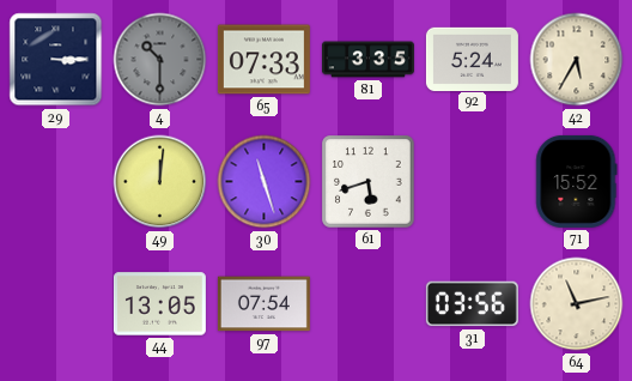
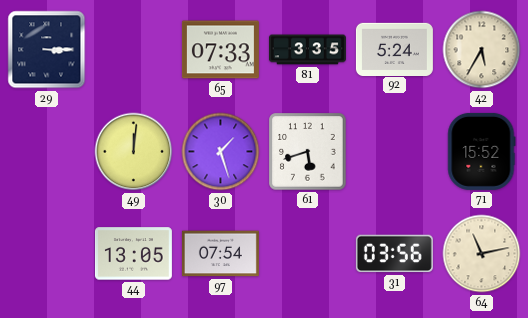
4: 10:30 -> none
30: 11:27 -> 1:27
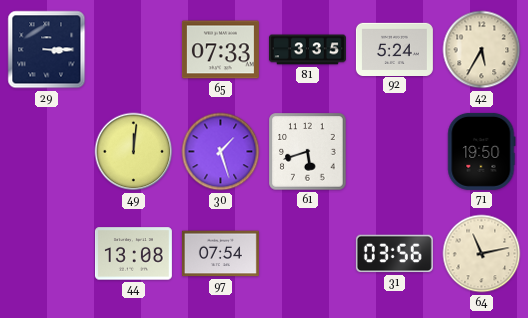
71: 15:52 -> 19:50
44: 13:05 -> 13:08
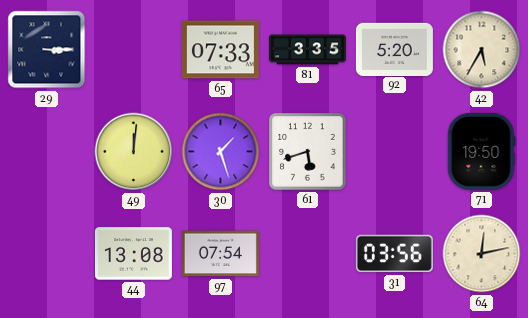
92: 5:24 -> 5:20
64: 11:13 -> 12:13
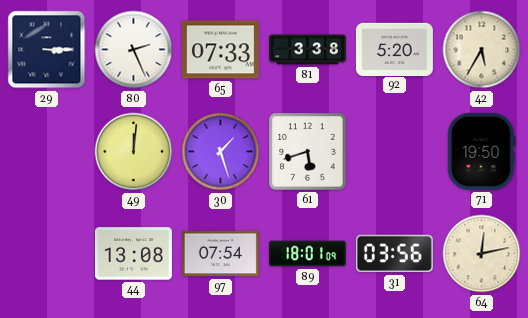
80: none -> 2:26
81: 3:35 -> 3:38
89: none -> 18:01
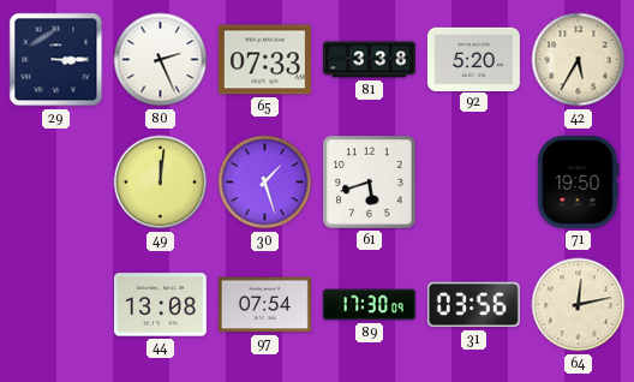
89: 18:01 -> 17:30
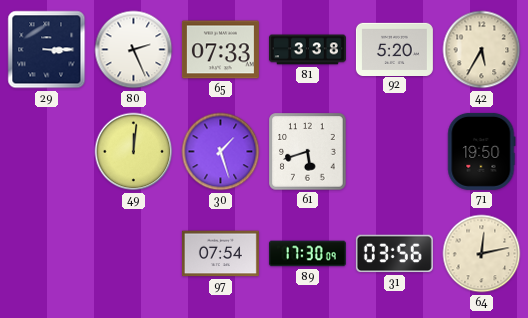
44: 13:08 -> none
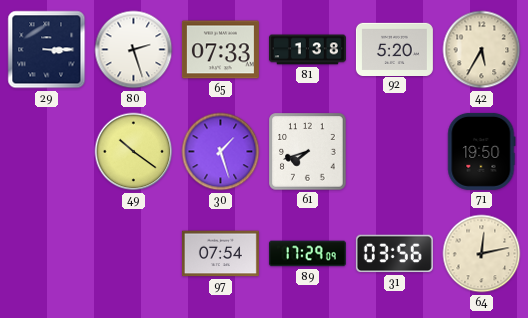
80: 2:26 -> 2:27
81: 3:38 -> 1:38
49: 12:01 -> 10:21
61: 5:42 -> 7:42
89: 17:30 -> 17:29
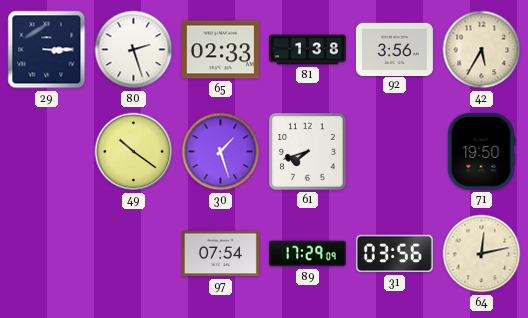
65: 07:33 -> 02:33
92: 5:20 -> 3:56
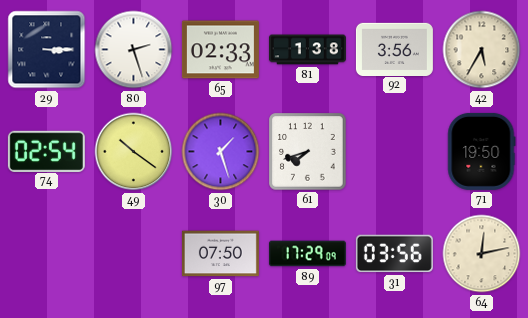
74: none -> 02:54
97: 07:54 -> 07:50
